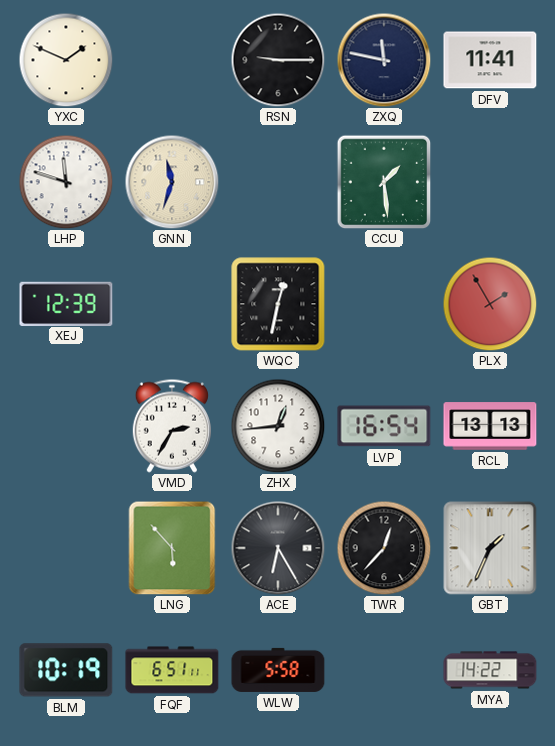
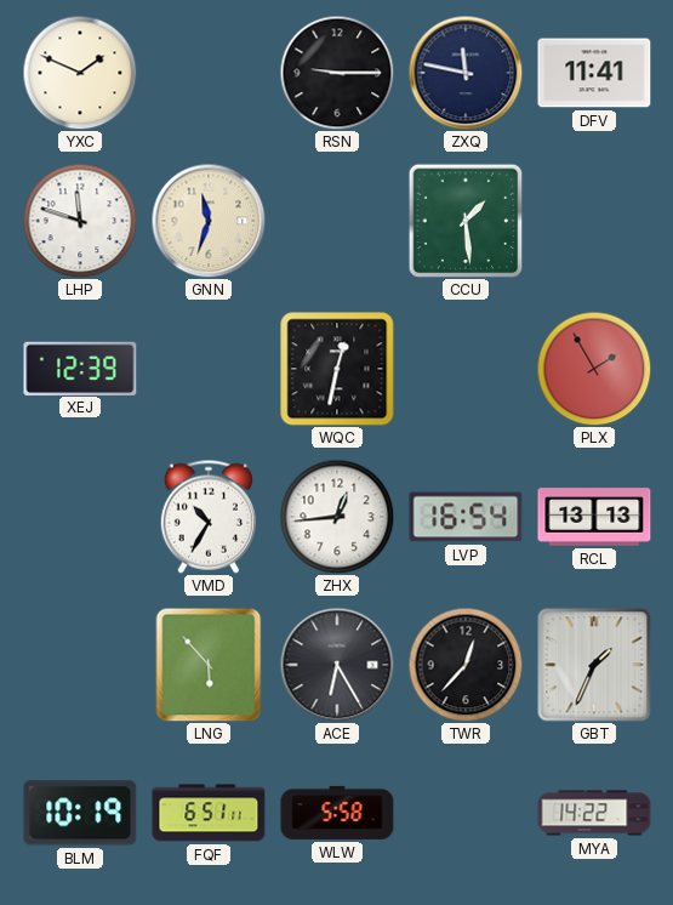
VMD: 2:35 -> 10:35
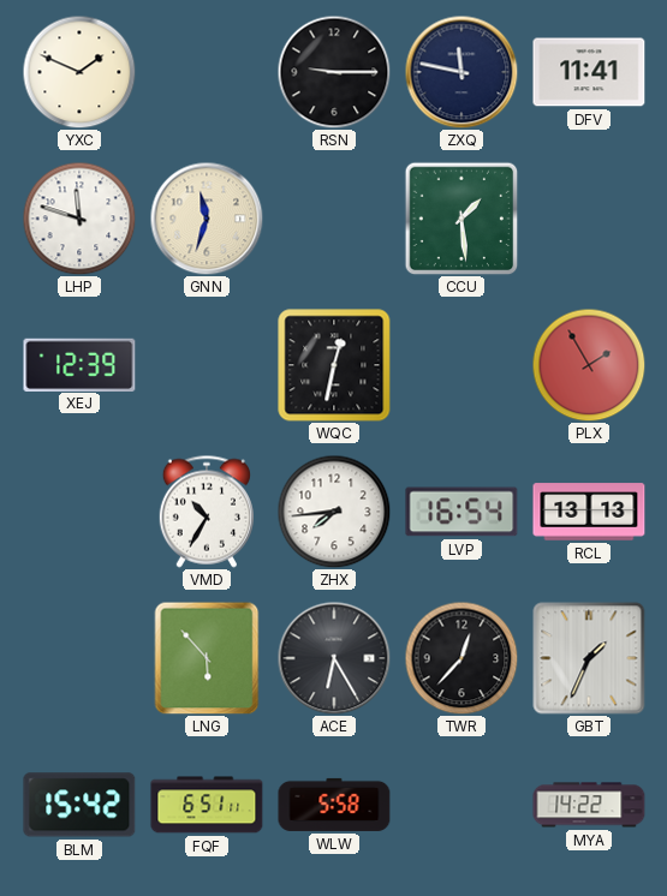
ZHX: 12:44 -> 7:44
BLM: 10:19 -> 15:42
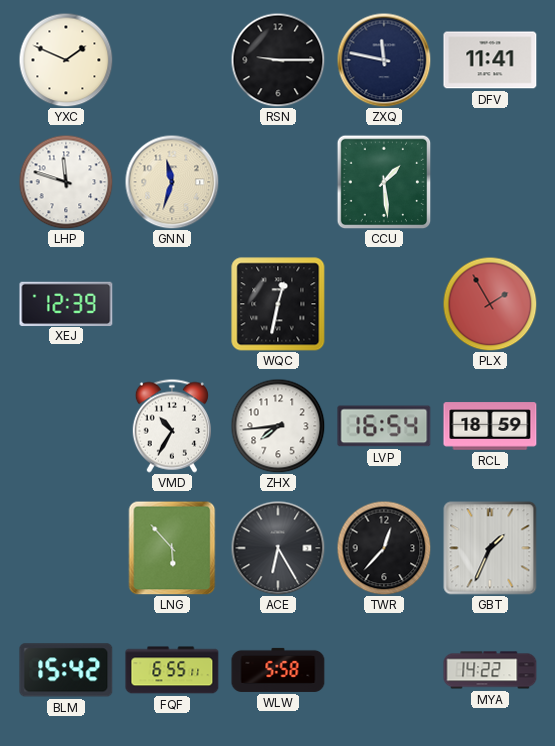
RCL: 13:13 -> 18:59
FQF: 6:51 -> 6:55
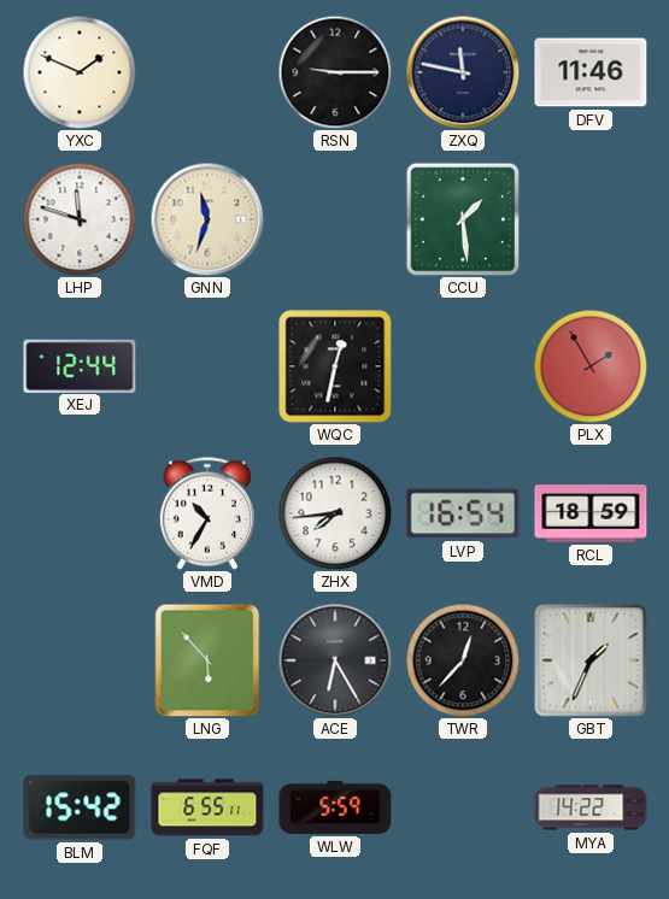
DFV: 11:41 -> 11:46
XEJ: 12:39 -> 12:44
WLW: 5:58 -> 5:59
